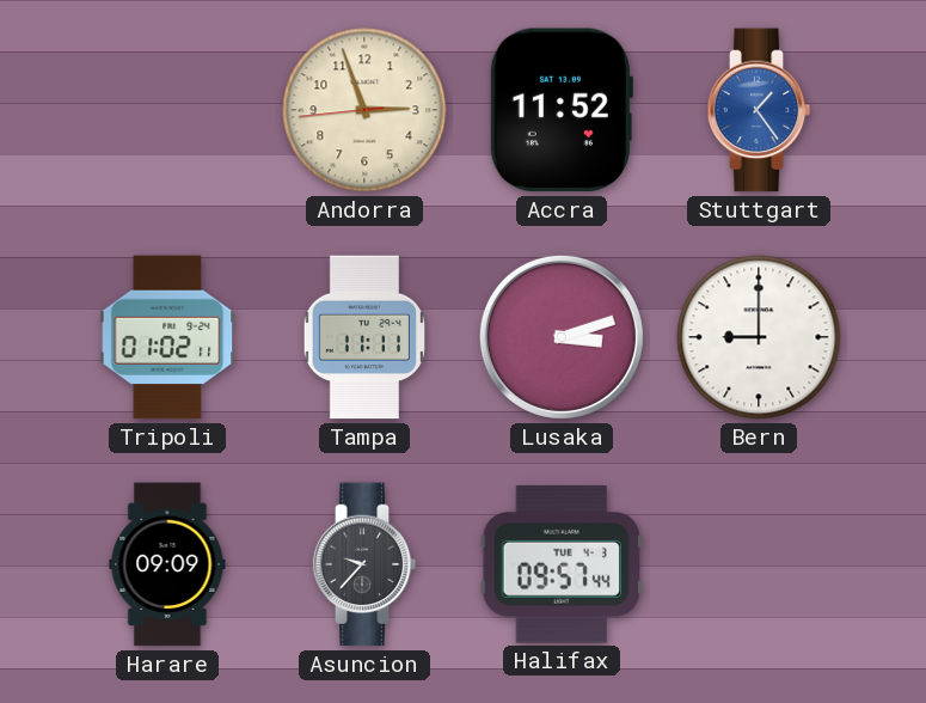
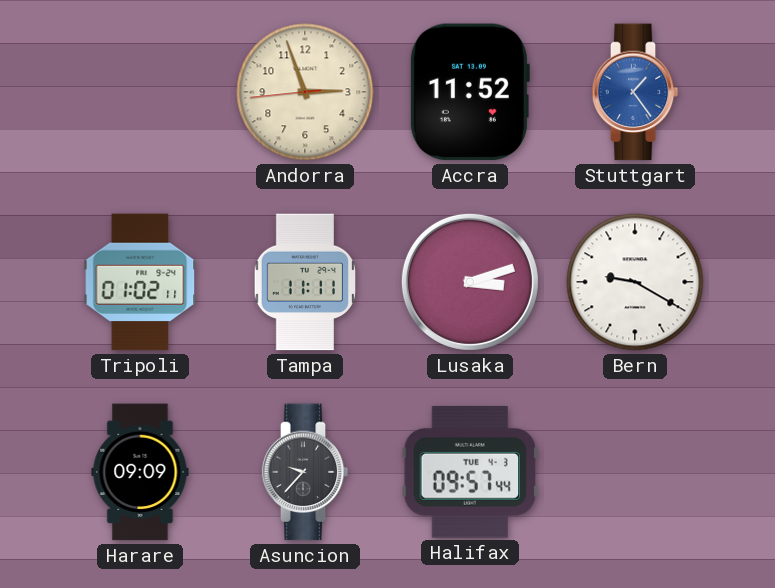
Bern: 9:00 -> 9:20
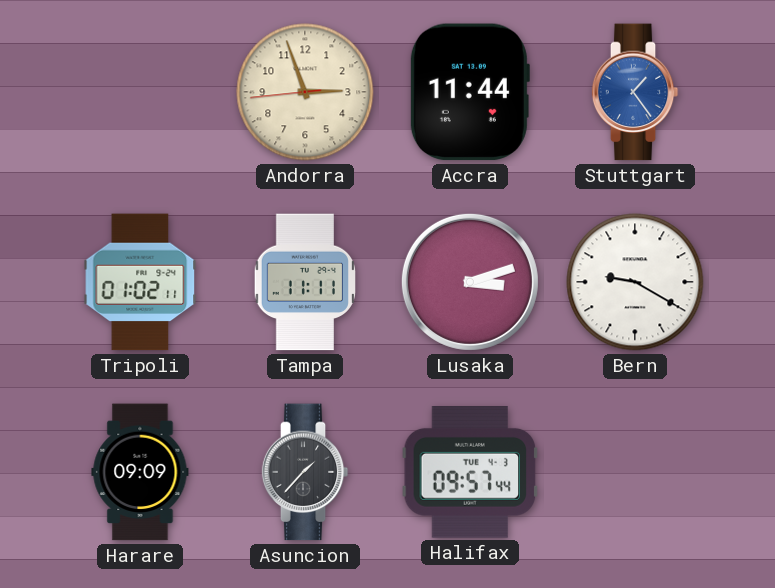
Accra: 11:52 -> 11:44
Asuncion: 9:37 -> 1:37
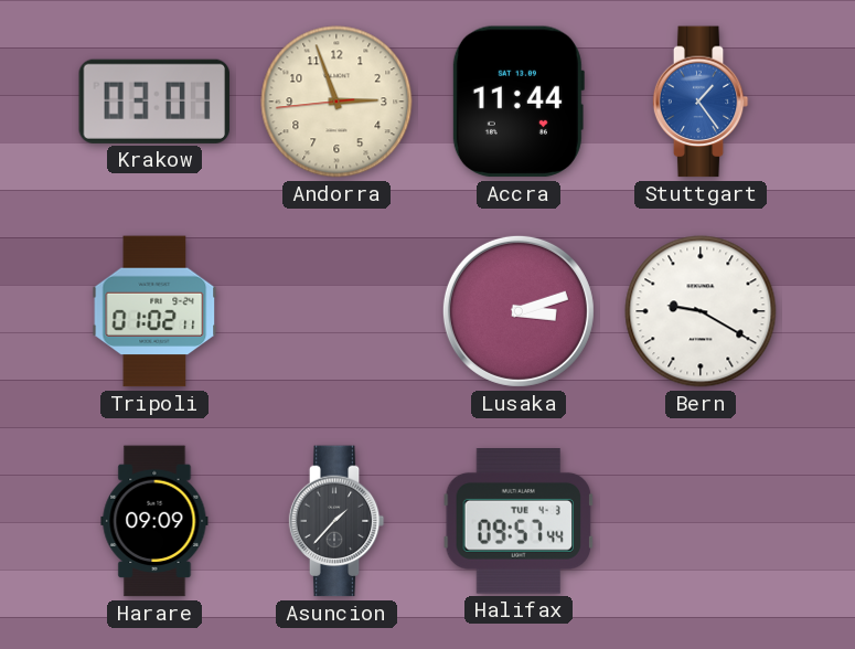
Krakow: none -> 03:01
Tampa: 11:11 -> none
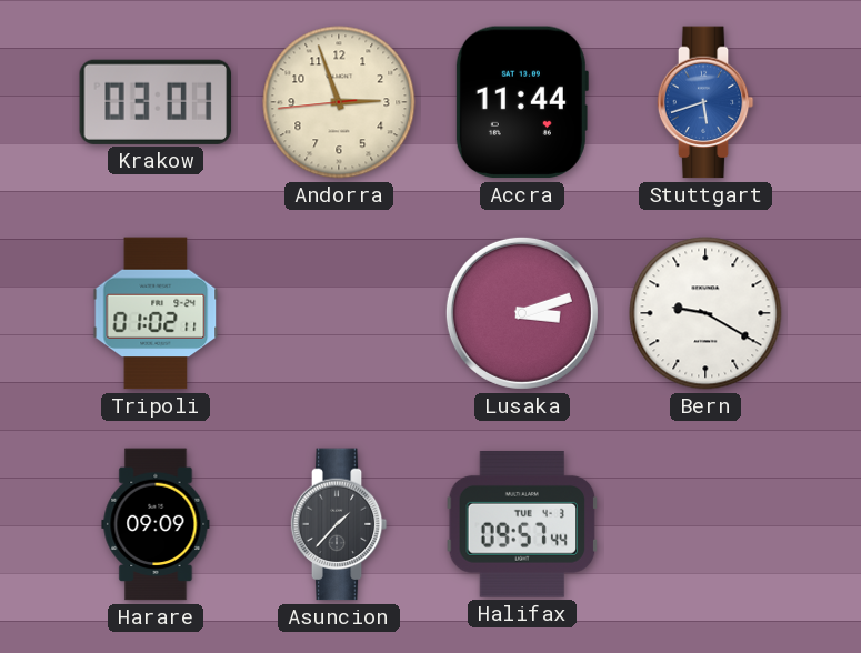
Stuttgart: 1:24 -> 5:42
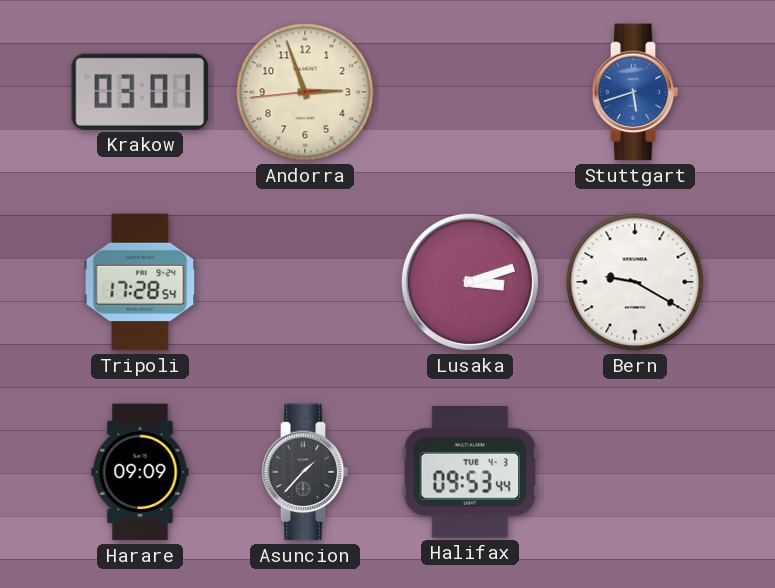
Accra: 11:44 -> none
Tripoli: 01:02 -> 17:28
Halifax: 09:57 -> 09:53
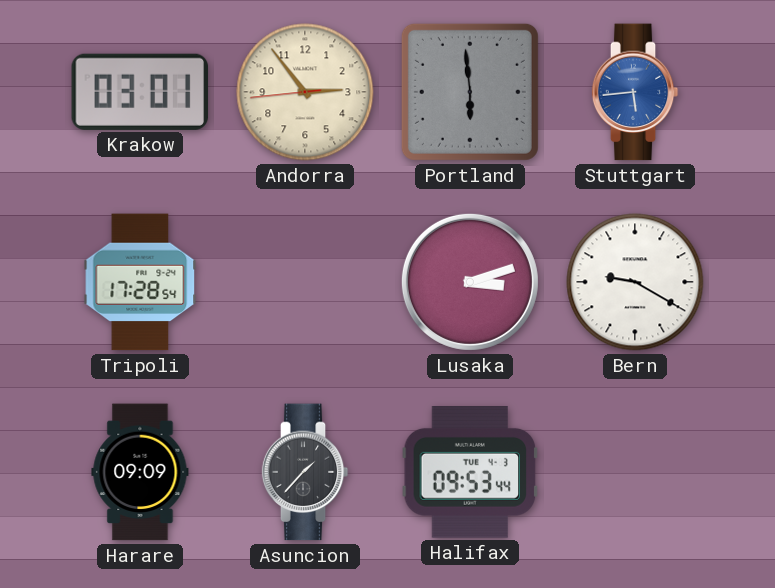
Andorra: 2:56 -> 2:53
Portland: none -> 5:59
Stuttgart: 5:42 -> 5:44
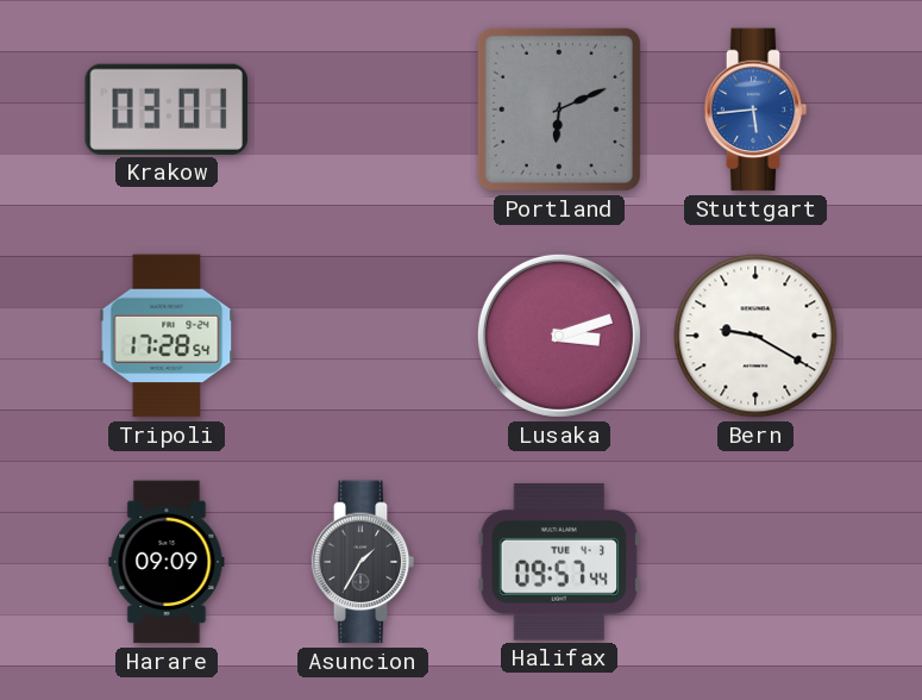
Andorra: 2:53 -> none
Portland: 5:59 -> 6:11
Asuncion: 1:37 -> 1:35
Halifax: 09:53 -> 09:57
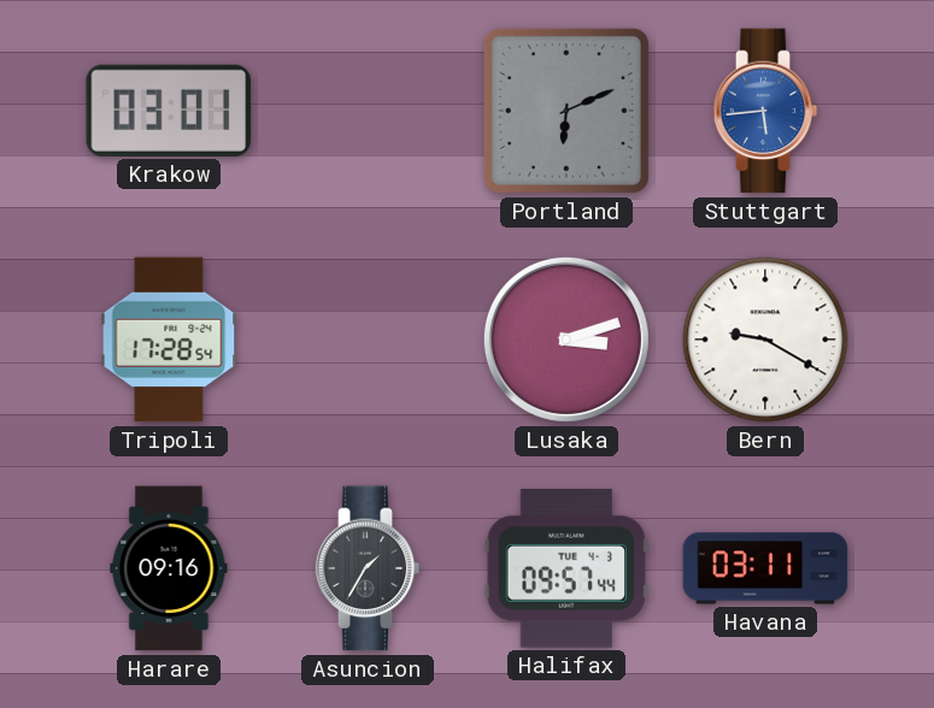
Harare: 09:09 -> 09:16
Havana: none -> 03:11
